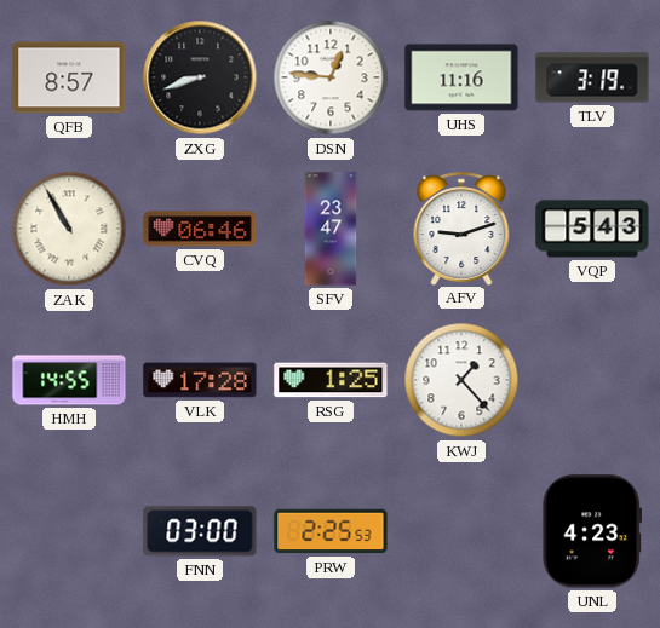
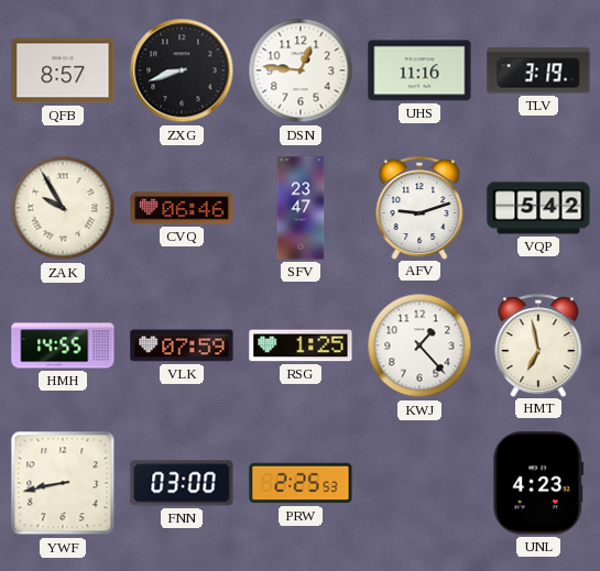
ZAK: 10:55 -> 9:55
VQP: 5:43 -> 5:42
VLK: 17:28 -> 07:59
HMT: none -> 6:58
YWF: none -> 8:43
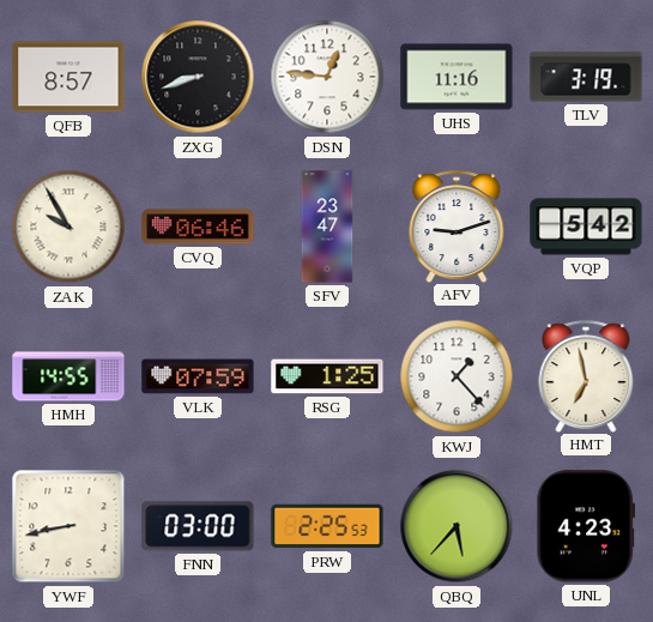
QBQ: none -> 5:37
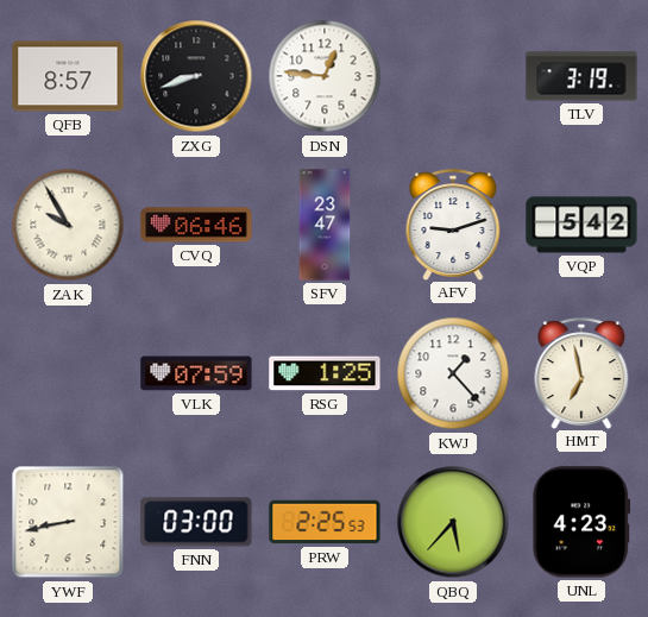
UHS: 11:16 -> none
HMH: 14:55 -> none
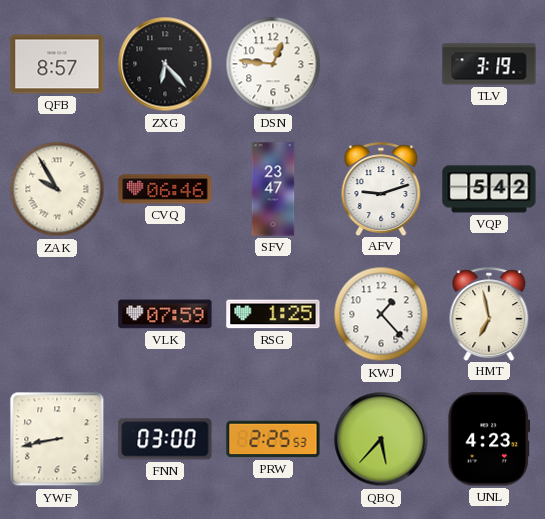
ZXG: 8:42 -> 6:23
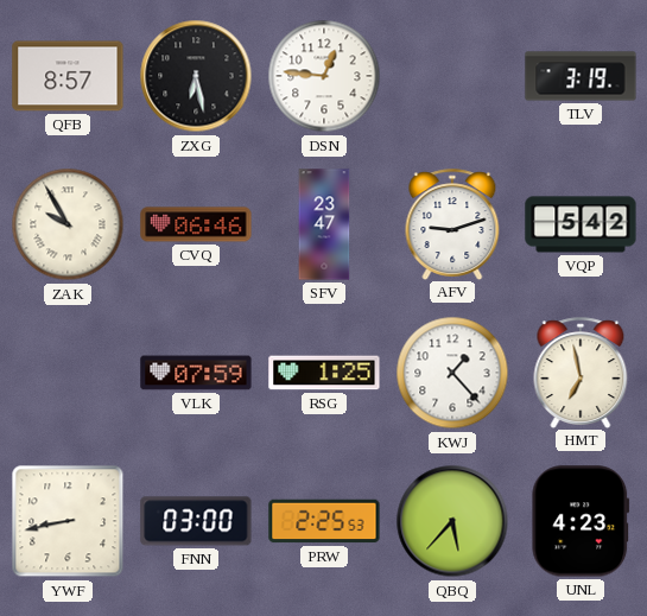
ZXG: 6:23 -> 6:28
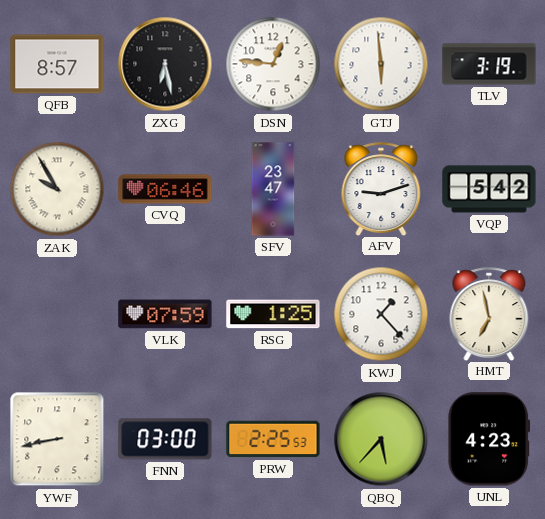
GTJ: none -> 5:59
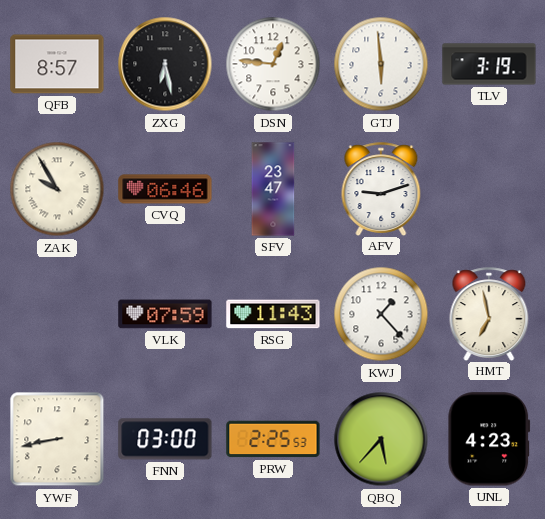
VQP: 5:42 -> none
RSG: 1:25 -> 11:43
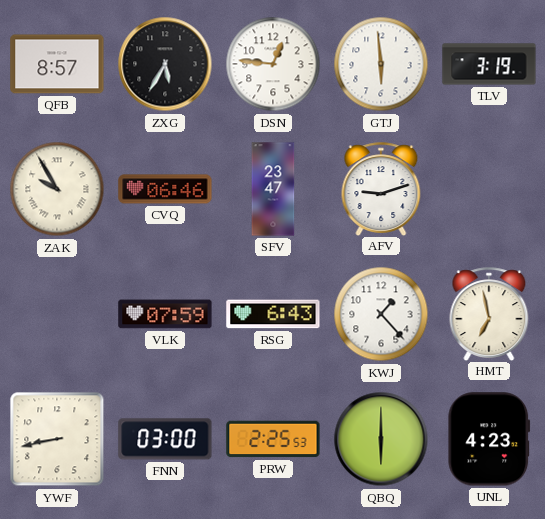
ZXG: 6:28 -> 5:35
RSG: 11:43 -> 6:43
QBQ: 5:37 -> 6:00
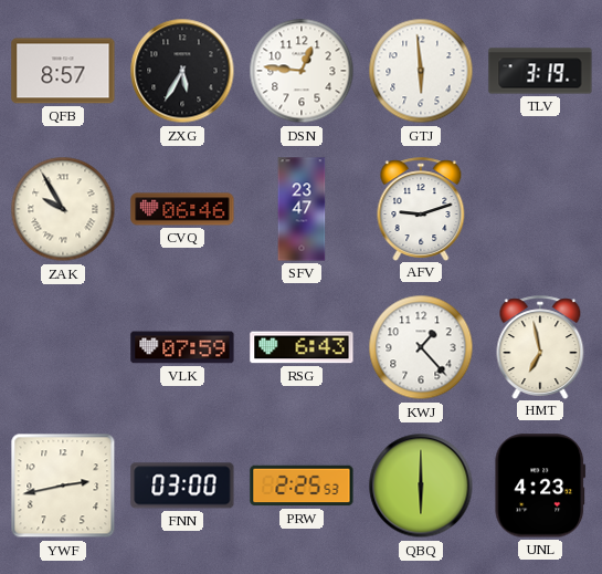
YWF: 8:43 -> 2:43
